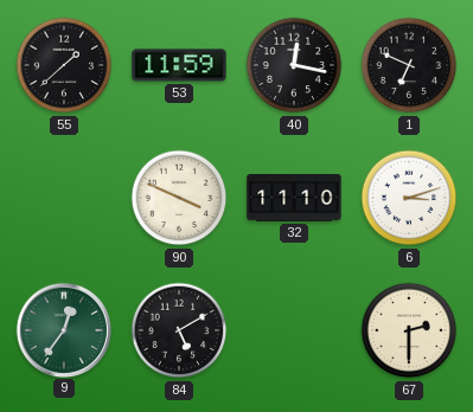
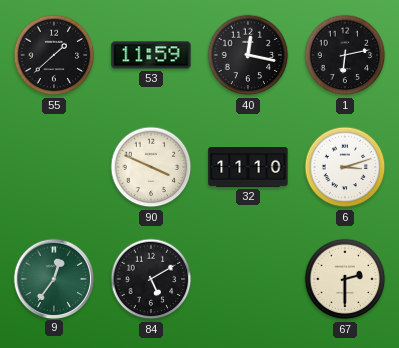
1: 6:49 -> 6:13
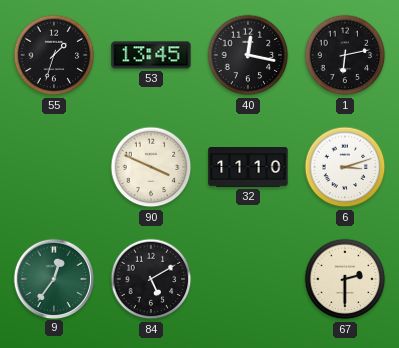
55: 1:38 -> 1:33
53: 11:59 -> 13:45
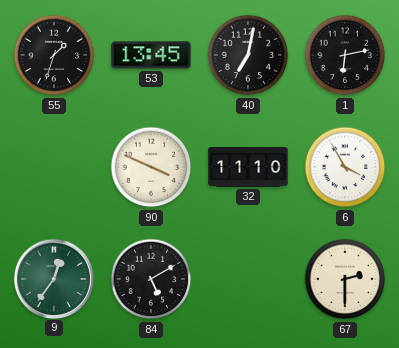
40: 12:17 -> 7:02
6: 3:12 -> 3:55
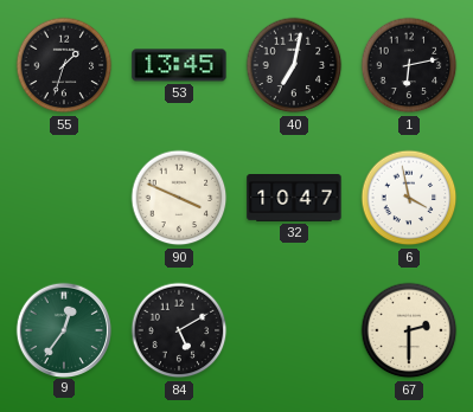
32: 11:10 -> 10:47
6: 3:55 -> 3:58
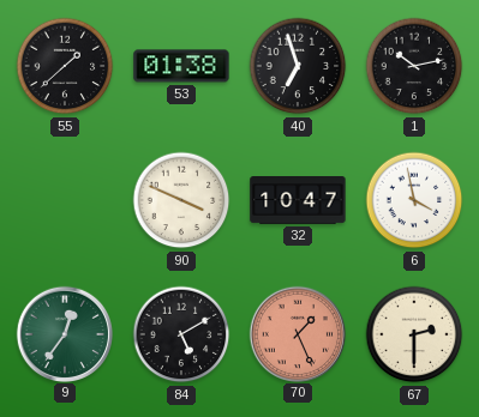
55: 1:33 -> 1:38
53: 13:45 -> 01:38
40: 7:02 -> 6:57
1: 6:13 -> 10:13
70: none -> 1:26
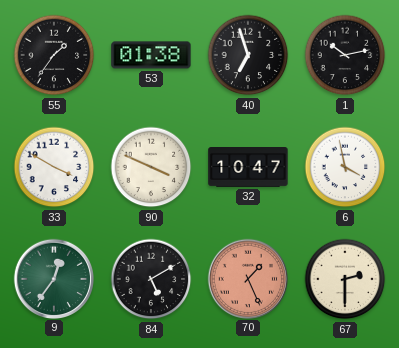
55: 1:38 -> 1:36
33: none -> 3:50
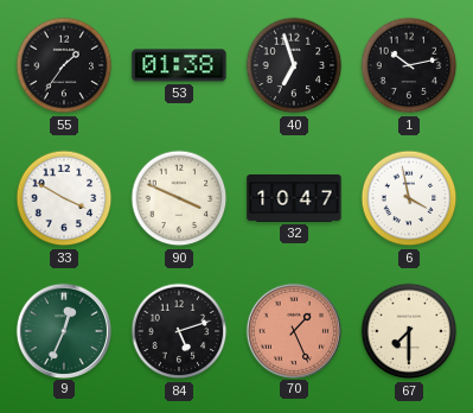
9: 12:36 -> 12:34
84: 5:10 -> 5:12
67: 2:30 -> 7:30
